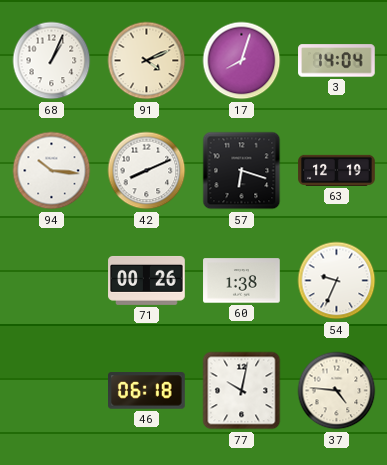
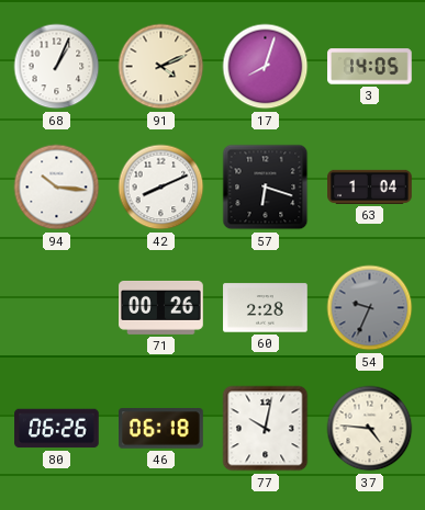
3: 14:04 -> 14:05
63: 12:19 -> 1:04
60: 1:38 -> 2:28
54 dial: white -> grey
80: none -> 06:26
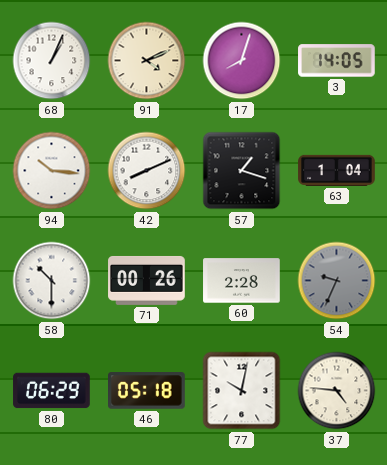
57: 6:18 -> 1:18
58: none -> 10:30
80: 06:26 -> 06:29
46: 06:18 -> 05:18
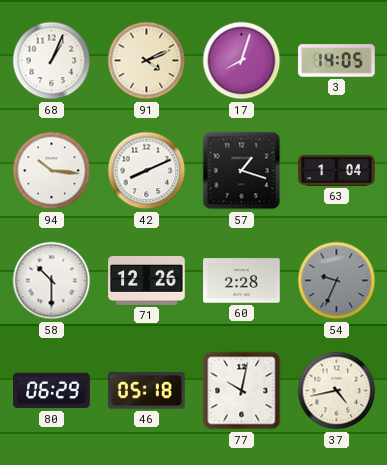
71: 00:26 -> 12:26
37: 4:46 -> 4:43
